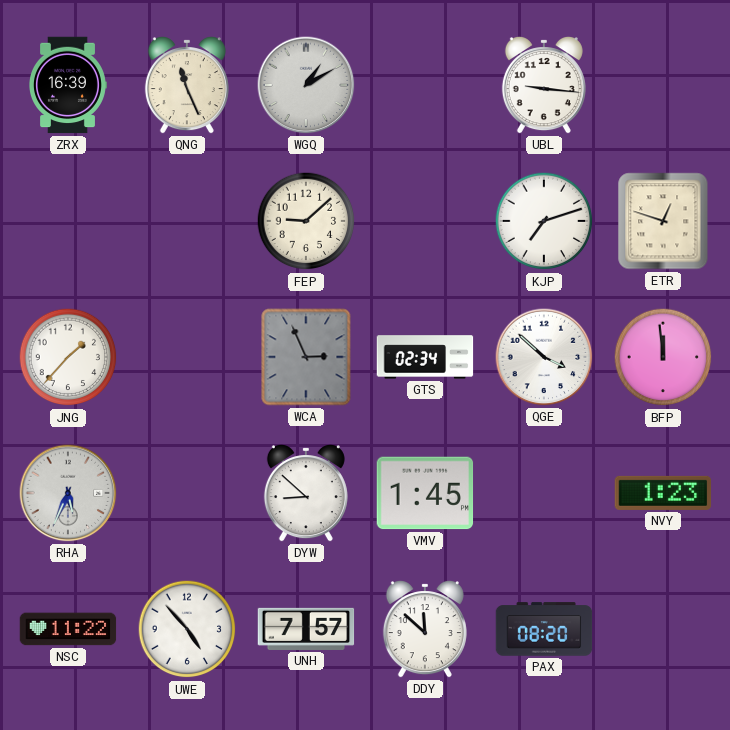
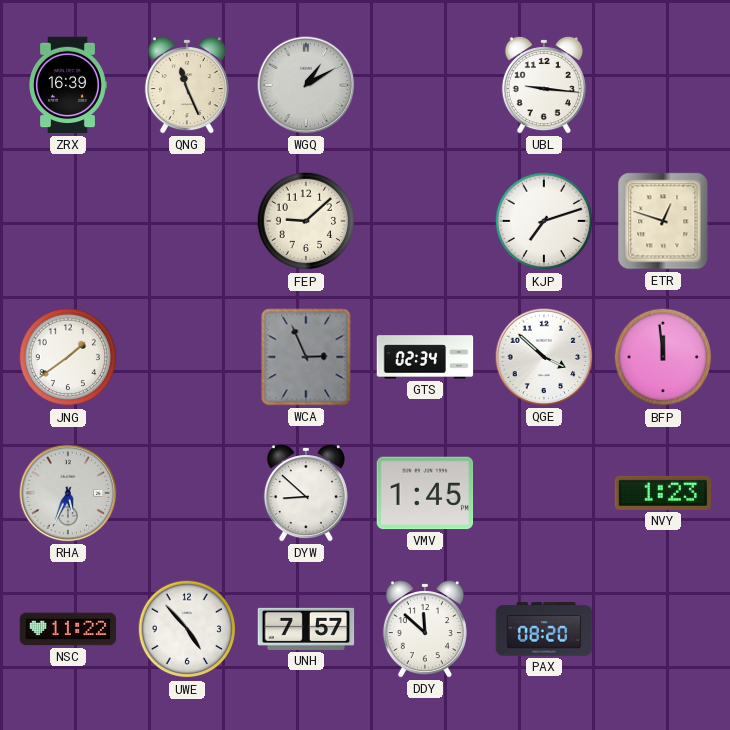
JNG: 1:37 -> 1:39
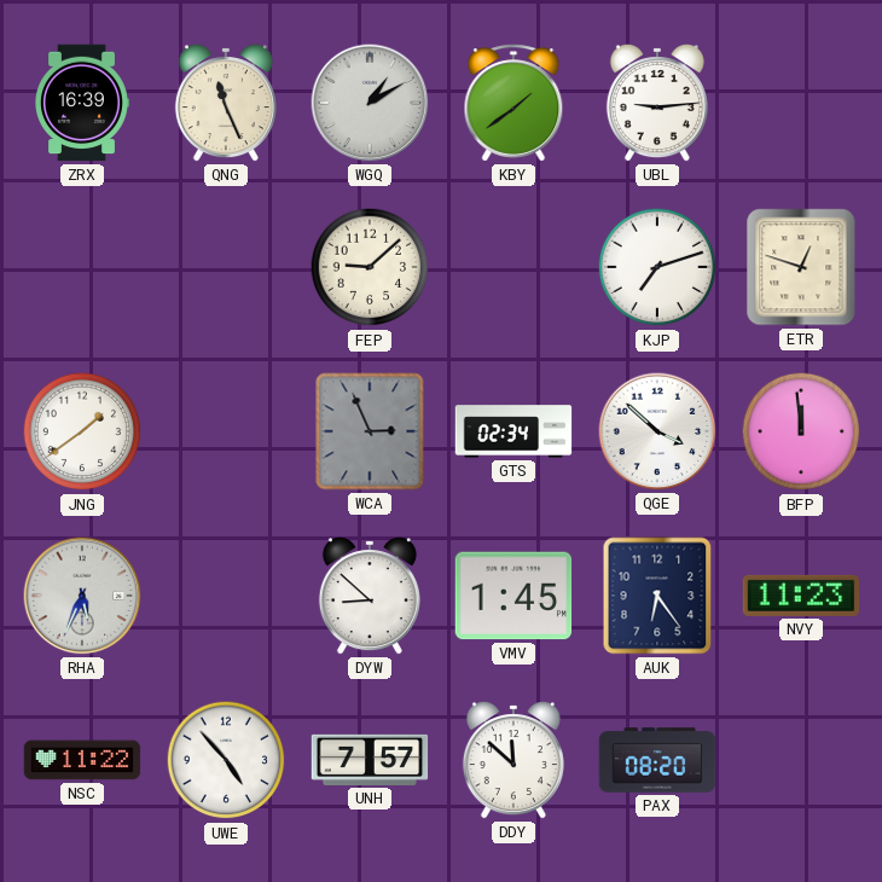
KBY: none -> 1:39
UBL: 9:16 -> 9:14
AUK: none -> 6:24
NVY: 1:23 -> 11:23
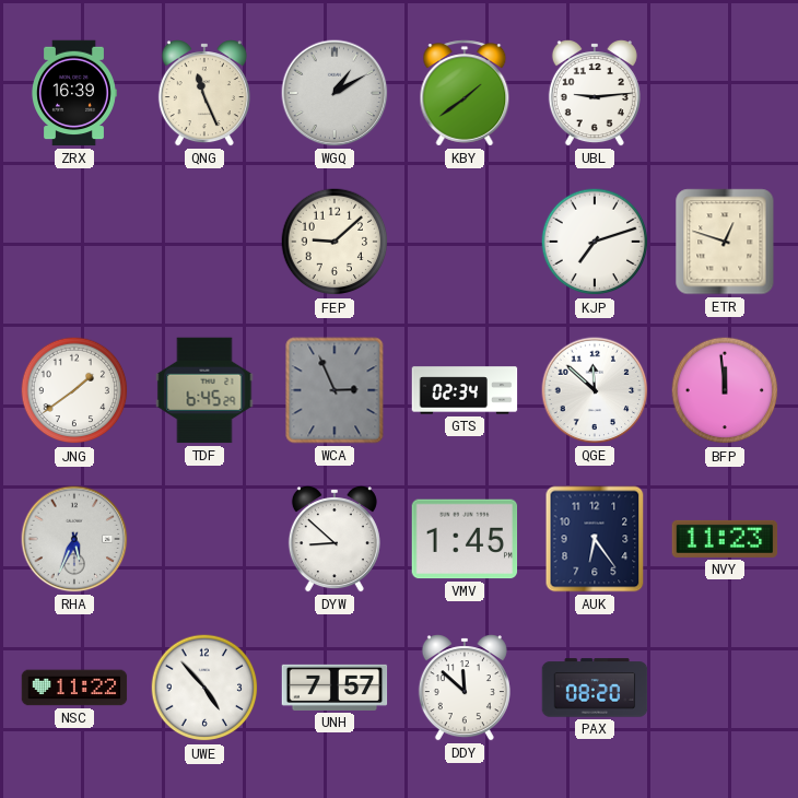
TDF: none -> 6:45
QGE: 3:52 -> 11:52
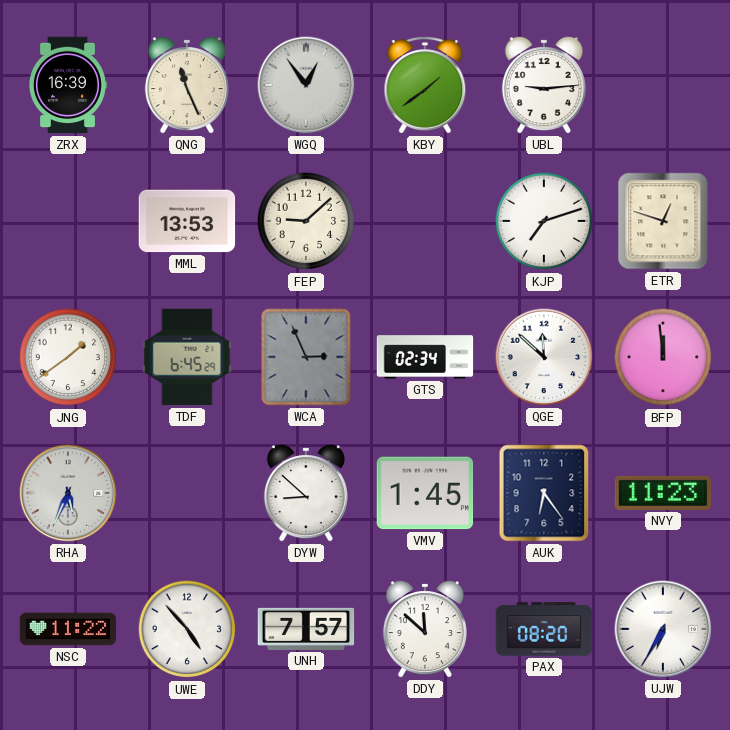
WGQ: 1:10 -> 12:54
MML: none -> 13:53
UJW: none -> 6:35
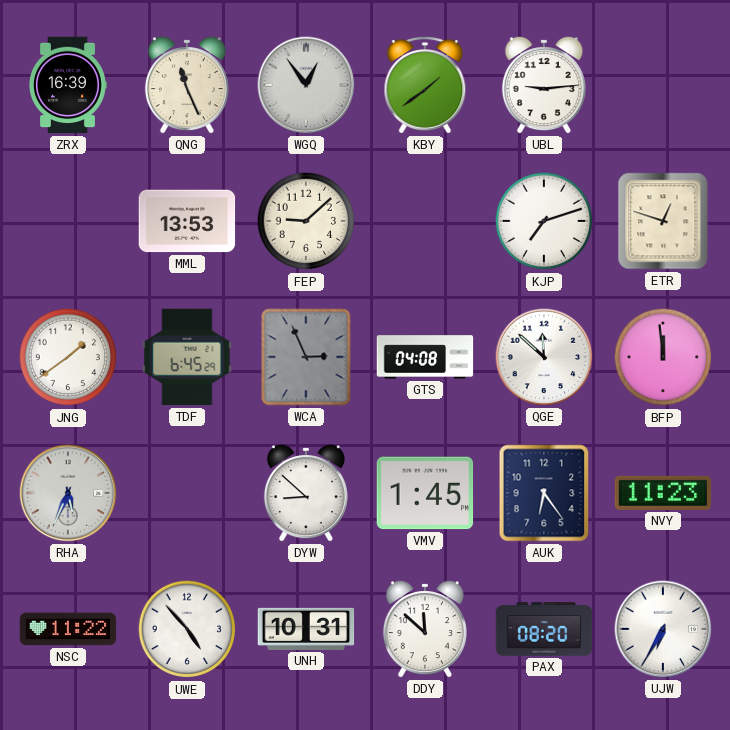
GTS: 02:34 -> 04:08
UNH: 7:57 -> 10:31
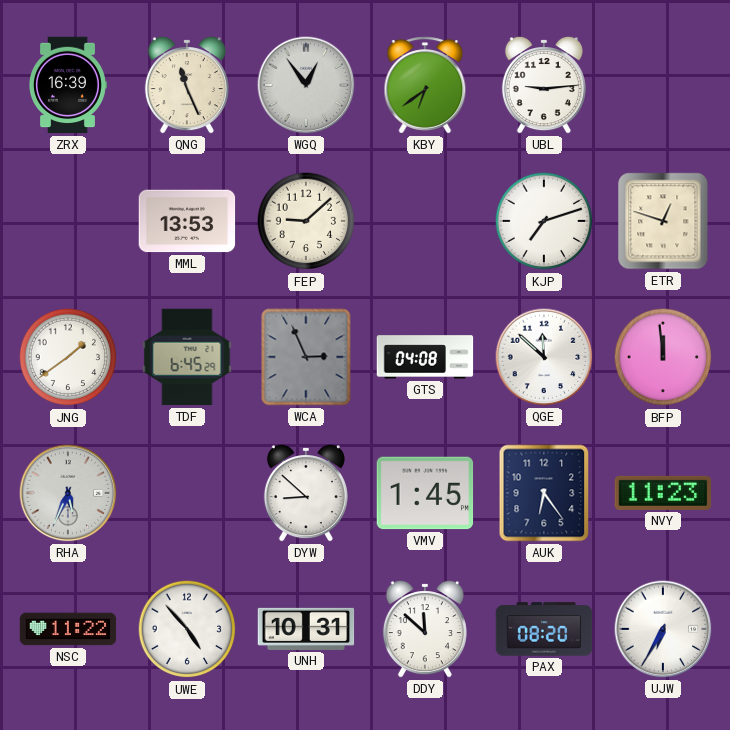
KBY: 1:39 -> 6:39
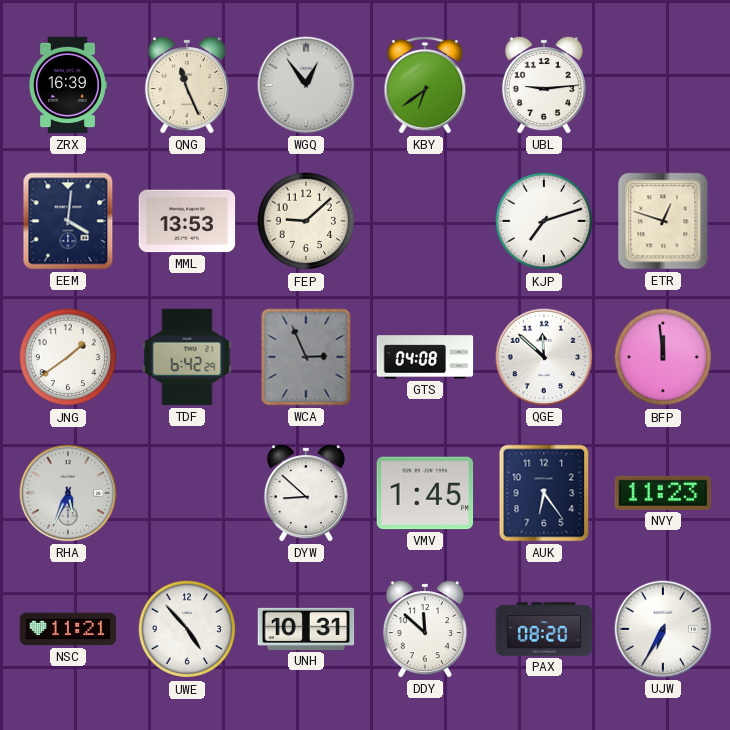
EEM: none -> 4:01
TDF: 6:45 -> 6:42
NSC: 11:22 -> 11:21
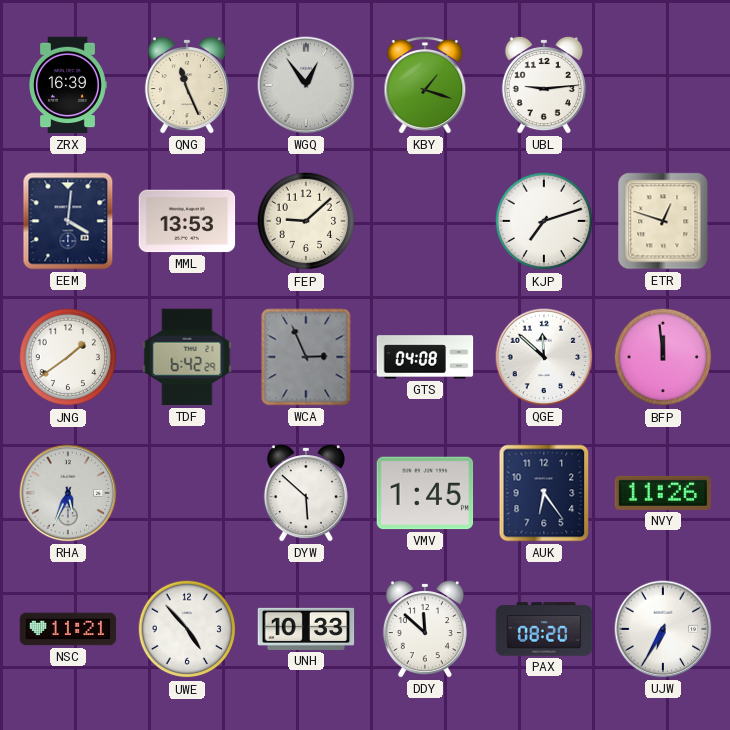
KBY: 6:39 -> 1:18
DYW: 8:52 -> 5:52
NVY: 11:23 -> 11:26
UNH: 10:31 -> 10:33
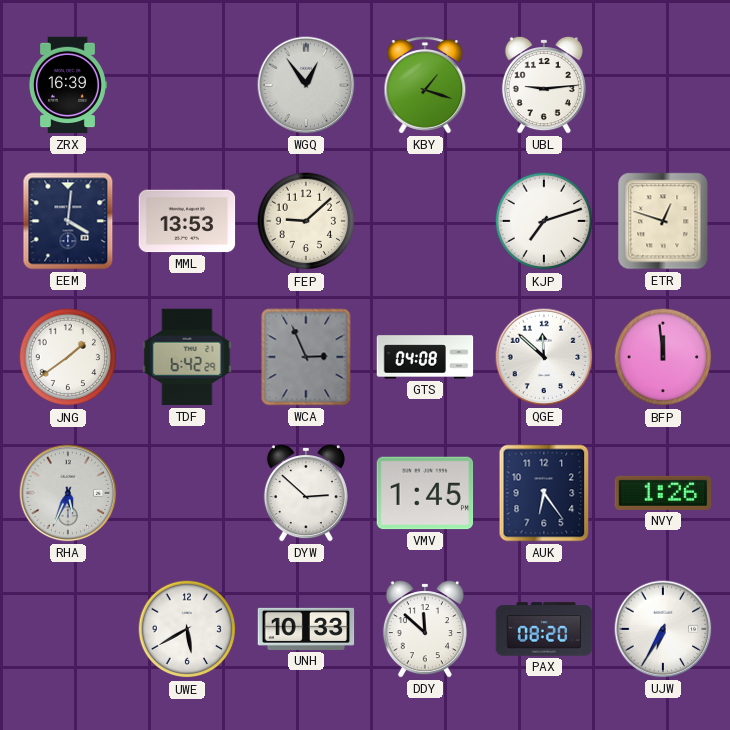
QNG: 11:26 -> none
DYW: 5:52 -> 2:52
NVY: 11:26 -> 1:26
NSC: 11:21 -> none
UWE: 4:53 -> 5:40
